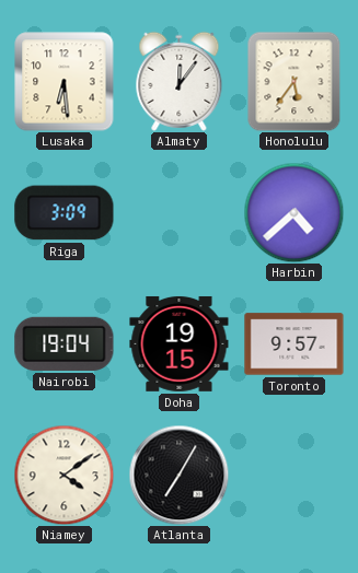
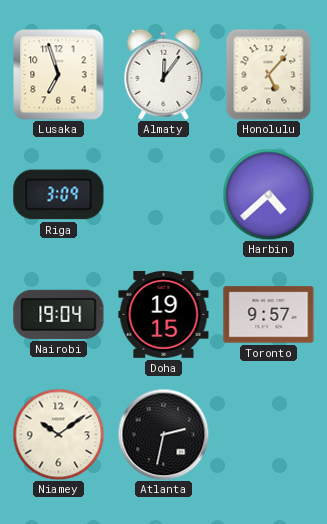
Lusaka: 6:29 -> 6:57
Honolulu: 5:36 -> 5:07
Niamey: 4:09 -> 10:09
Atlanta: 7:05 -> 2:32
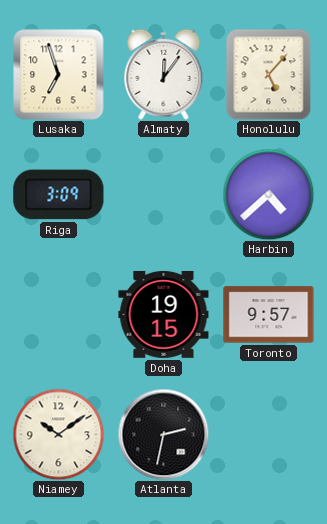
Nairobi: 19:04 -> none
